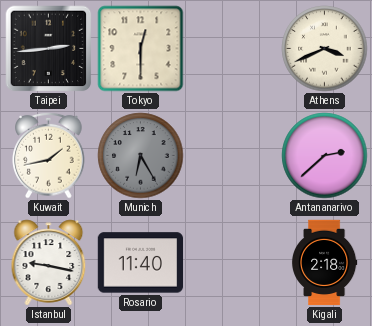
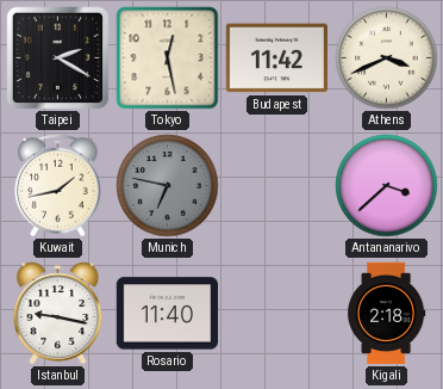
Taipei: 2:44 -> 2:20
Tokyo: 12:30 -> 12:28
Budapest: none -> 11:42
Munich: 6:25 -> 6:47
Antananarivo: 2:38 -> 3:38
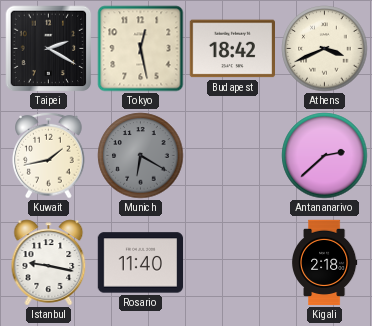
Budapest: 11:42 -> 18:42
Munich: 6:47 -> 6:20
Antananarivo: 3:38 -> 2:38
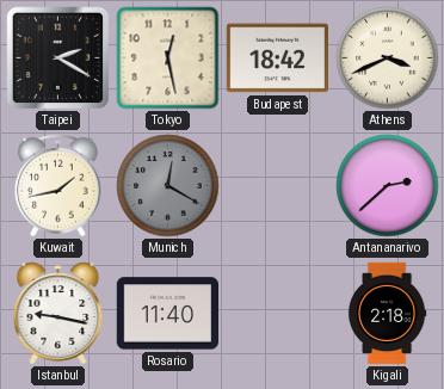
Munich: 6:20 -> 12:20
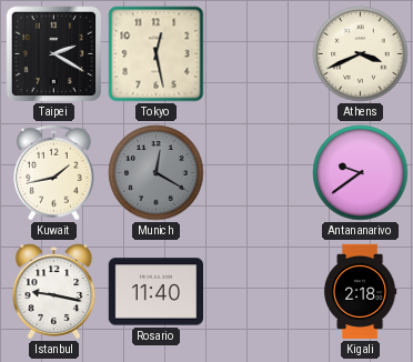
Budapest: 18:42 -> none
Antananarivo: 2:38 -> 9:39
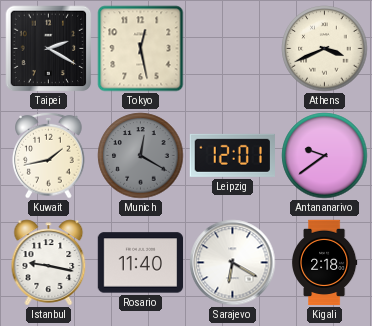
Leipzig: none -> 12:01
Sarajevo: none -> 6:20
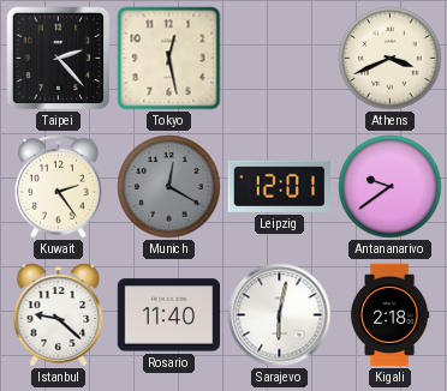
Taipei: 2:20 -> 2:23
Kuwait: 1:43 -> 2:24
Istanbul: 9:17 -> 9:22
Sarajevo: 6:20 -> 6:02
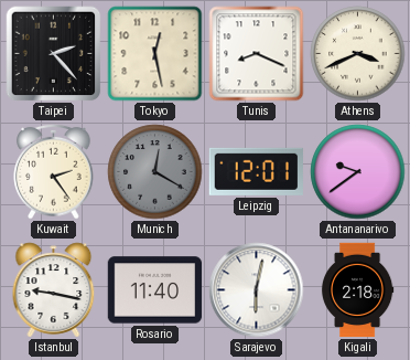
Tunis: none -> 8:19
Istanbul: 9:22 -> 9:17
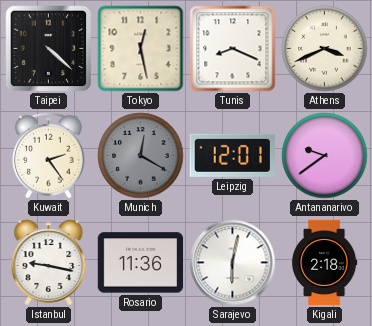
Taipei: 2:23 -> 4:22
Rosario: 11:40 -> 11:36
